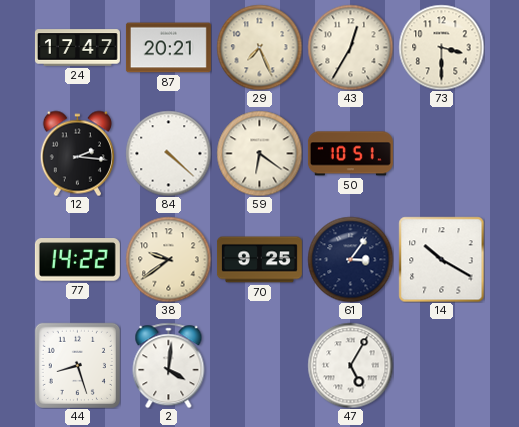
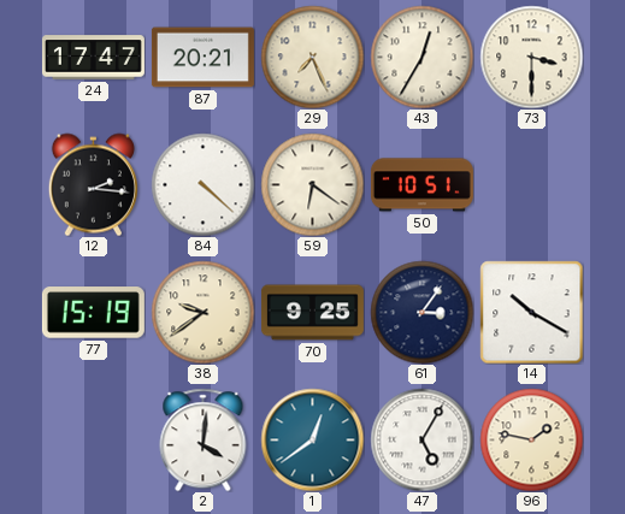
77: 14:22 -> 15:19
44: 8:27 -> none
1: none -> 12:39
96: none -> 1:47
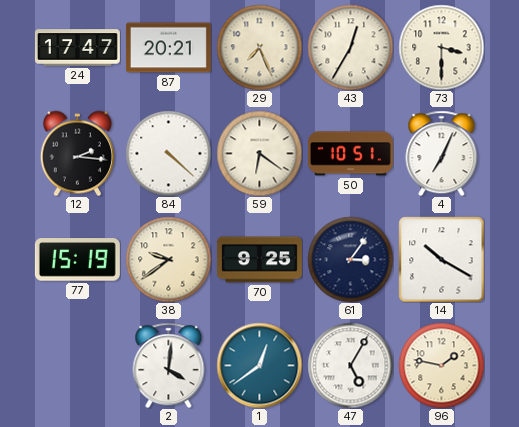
4: none -> 7:04
